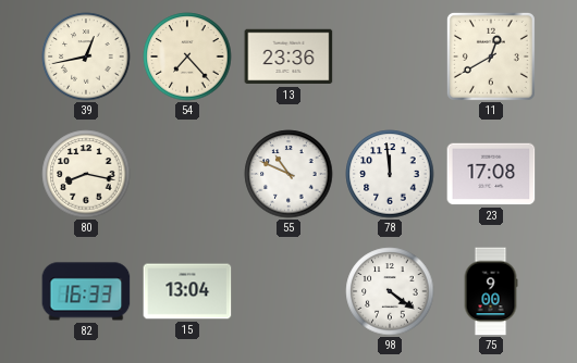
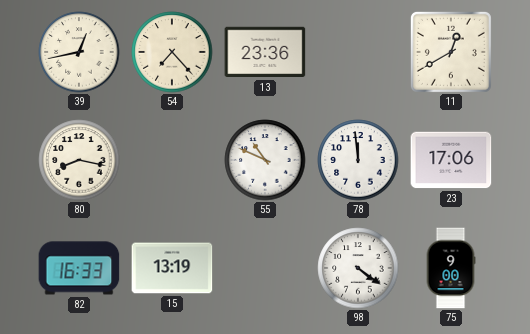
23: 17:08 -> 17:06
15: 13:04 -> 13:19
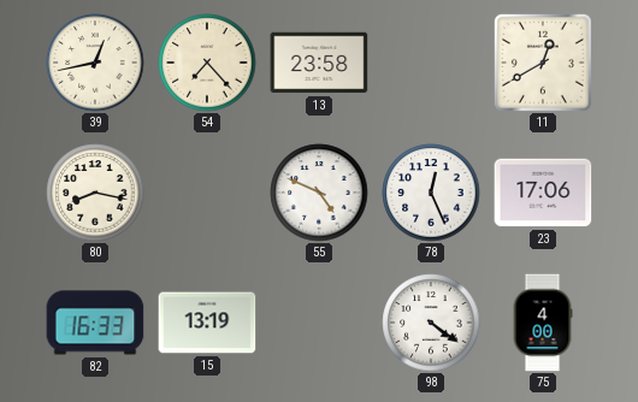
13: 23:36 -> 23:58
55: 10:49 -> 4:49
78: 11:59 -> 12:26
75: 9:00 -> 4:00
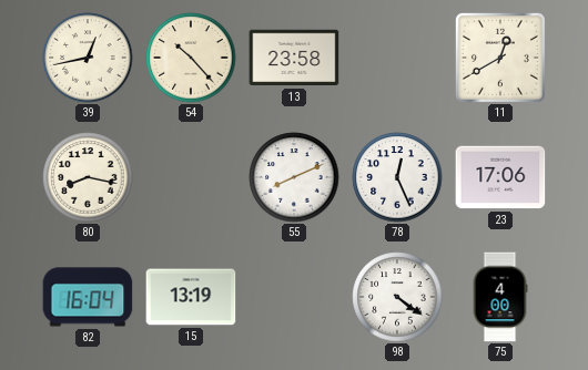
54: 7:23 -> 10:23
55: 4:49 -> 8:11
82: 16:33 -> 16:04
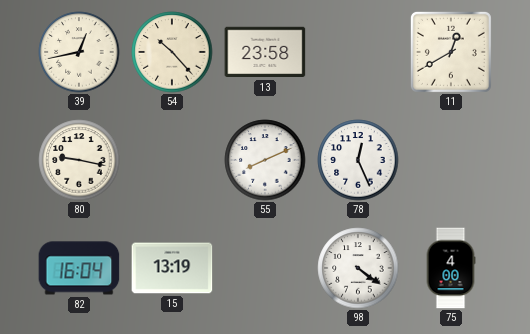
80: 8:17 -> 9:17
23: 17:06 -> none
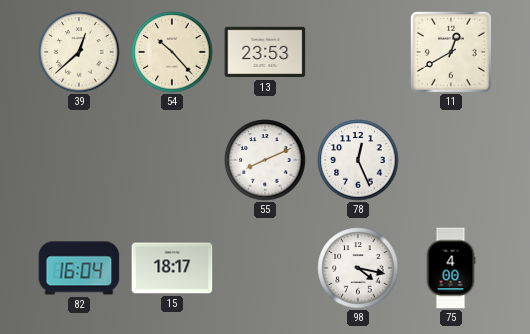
39: 12:43 -> 12:38
13: 23:58 -> 23:53
80: 9:17 -> none
15: 13:19 -> 18:17
98: 4:21 -> 4:17
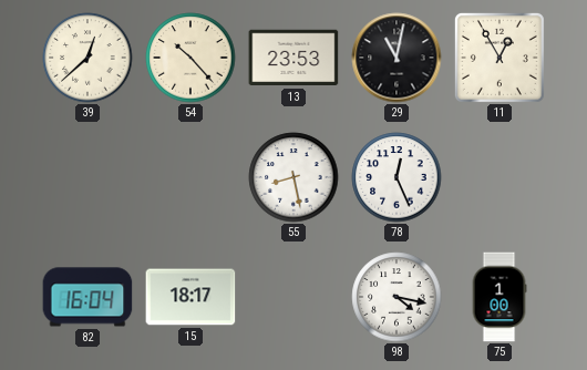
29: none -> 11:02
11: 12:40 -> 12:55
55: 8:11 -> 8:28
75: 4:00 -> 1:00
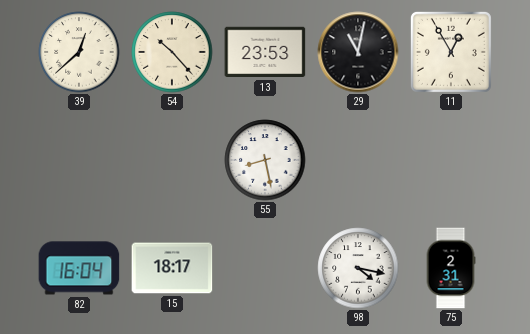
78: 12:26 -> none
75: 1:00 -> 2:31
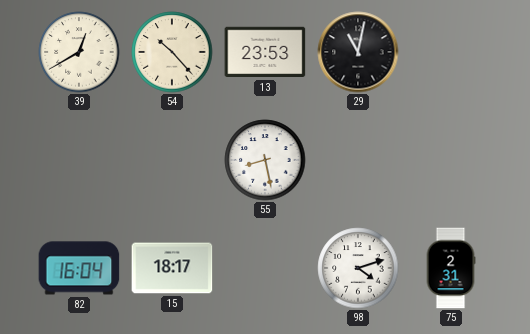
39: 12:38 -> 12:40
11: 12:55 -> none
98: 4:17 -> 4:12
